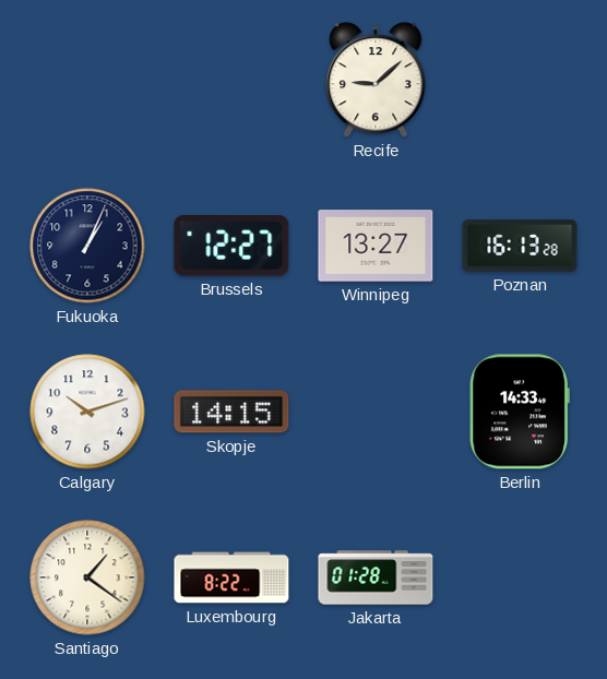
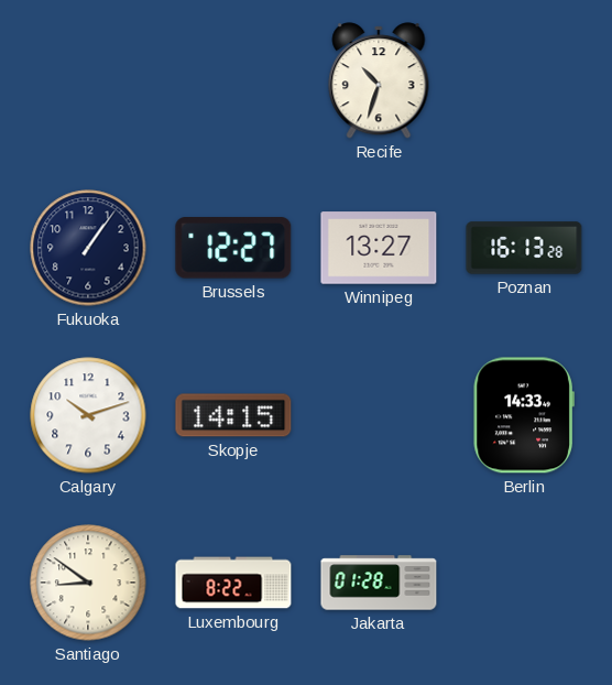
Recife: 9:08 -> 10:33
Fukuoka: 1:04 -> 1:06
Santiago: 1:21 -> 8:51
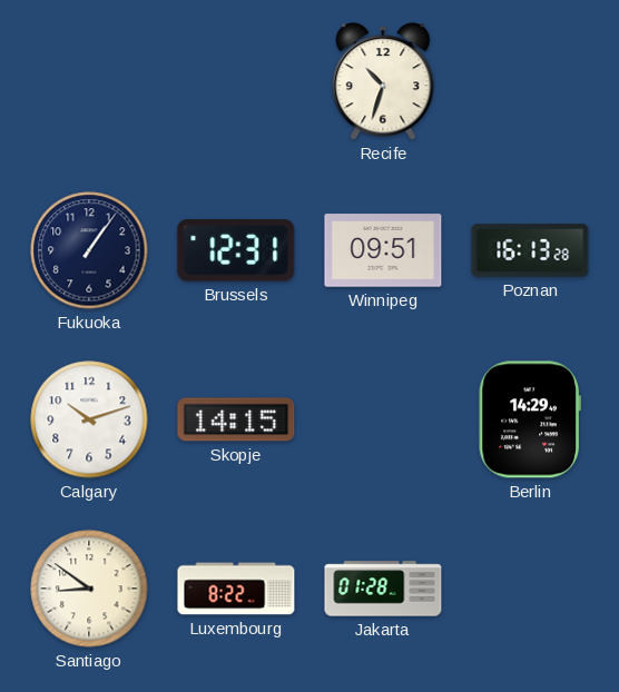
Brussels: 12:27 -> 12:31
Winnipeg: 13:27 -> 09:51
Berlin: 14:33 -> 14:29
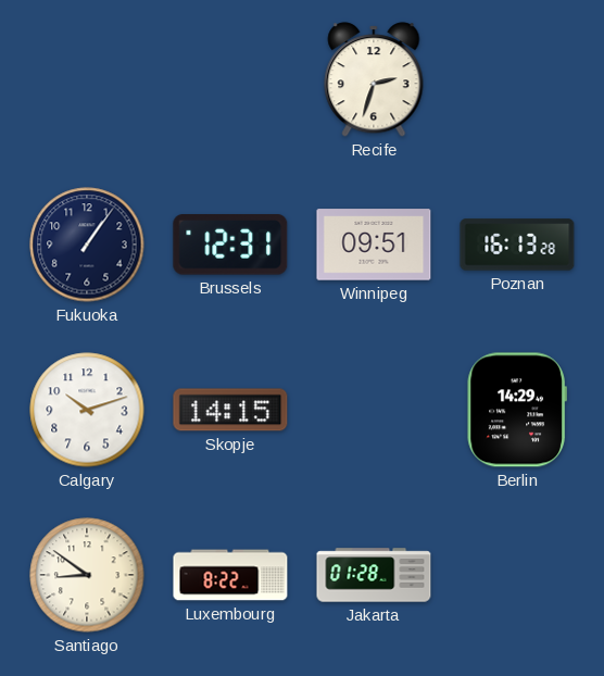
Recife: 10:33 -> 2:33
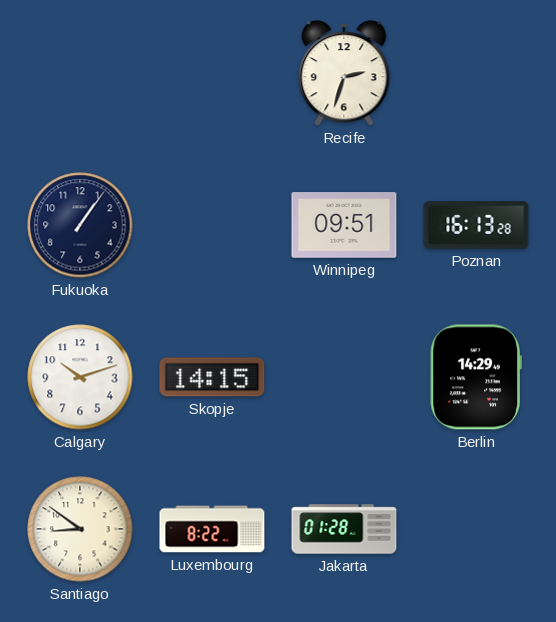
Brussels: 12:31 -> none
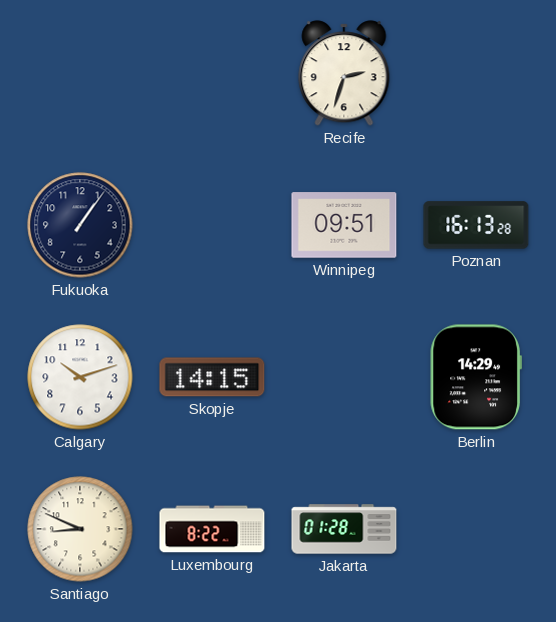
Santiago: 8:51 -> 8:49
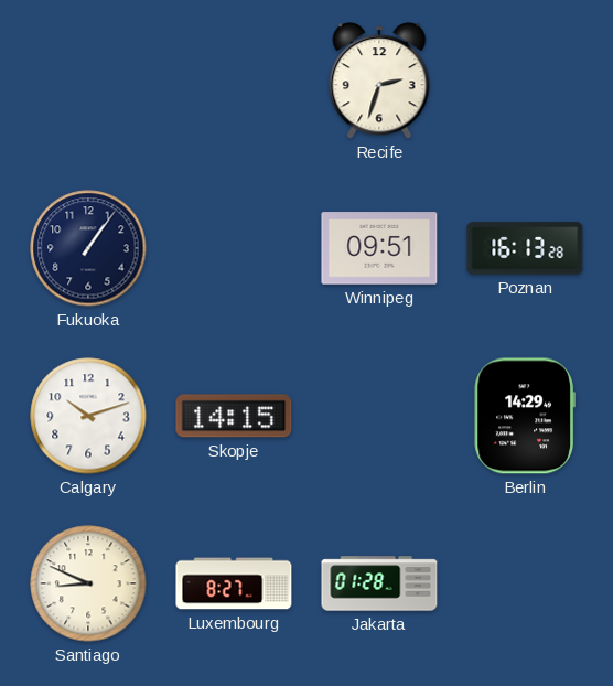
Luxembourg: 8:22 -> 8:27
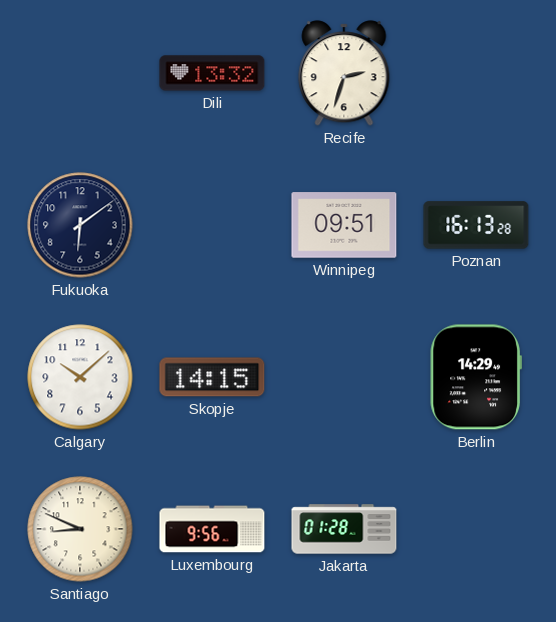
Dili: none -> 13:32
Fukuoka: 1:06 -> 6:09
Calgary: 10:12 -> 10:08
Luxembourg: 8:27 -> 9:56
